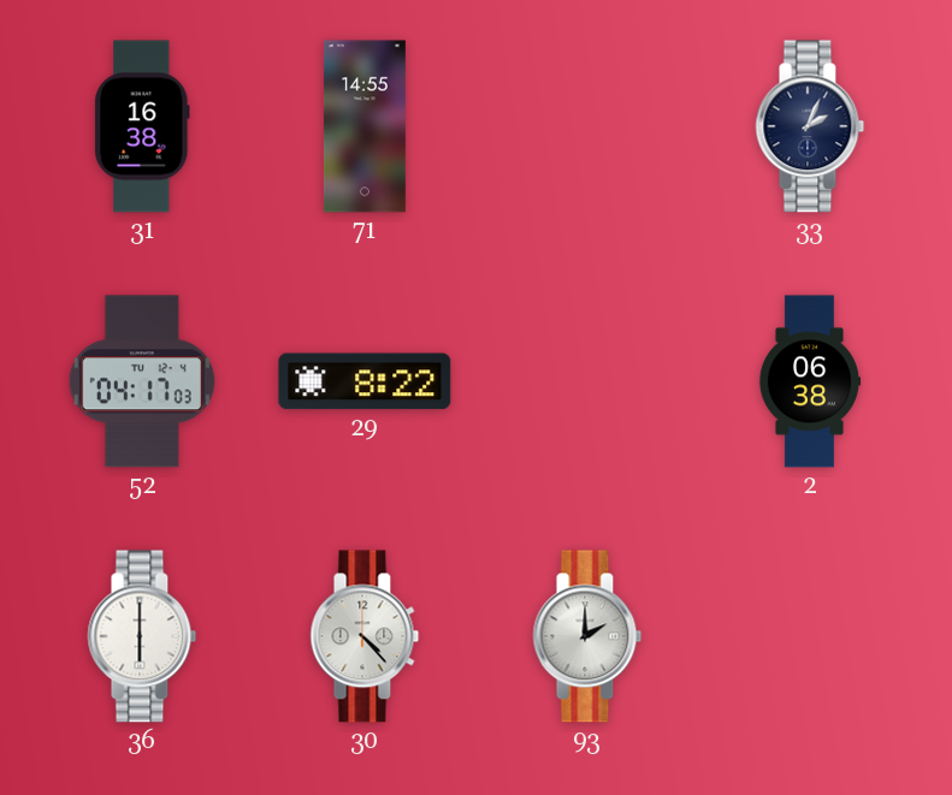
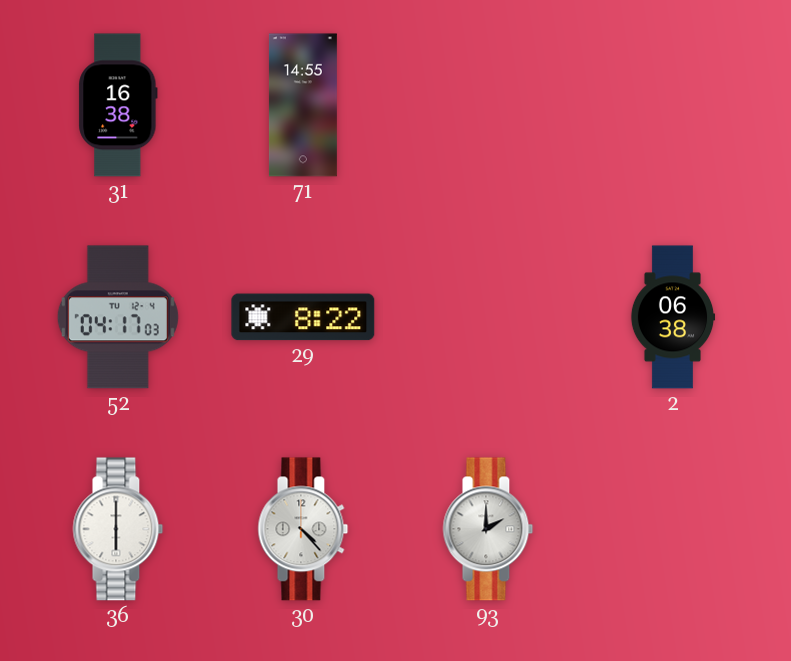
33: 2:04 -> none
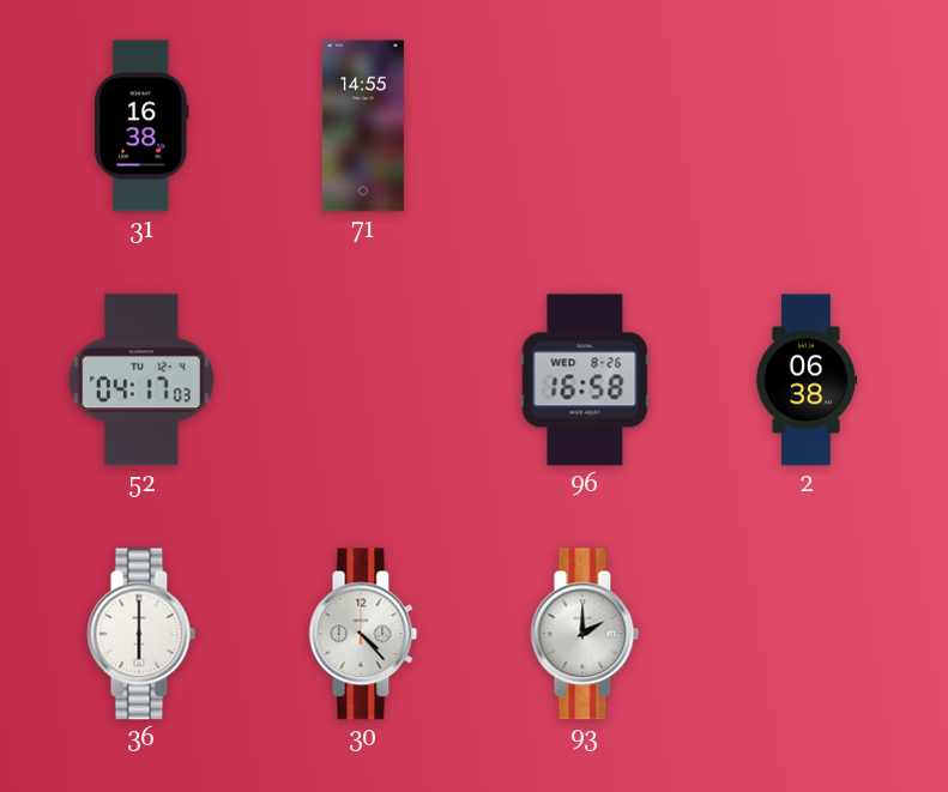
29: 8:22 -> none
96: none -> 16:58
